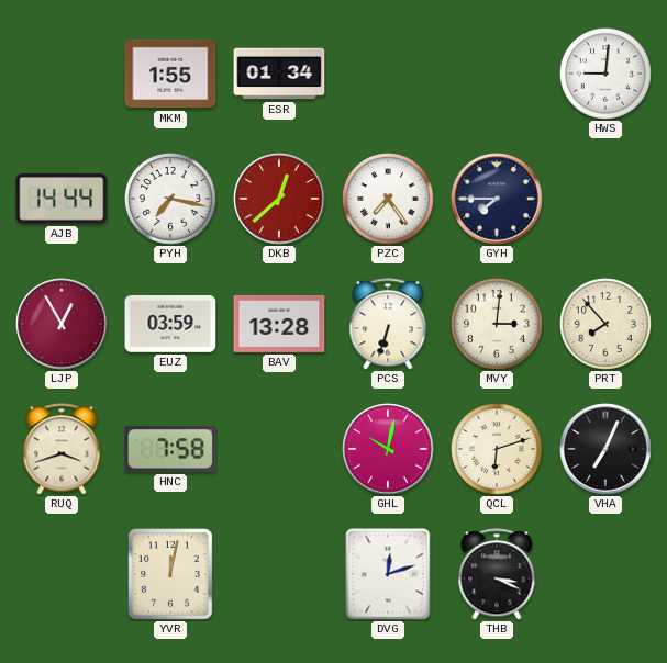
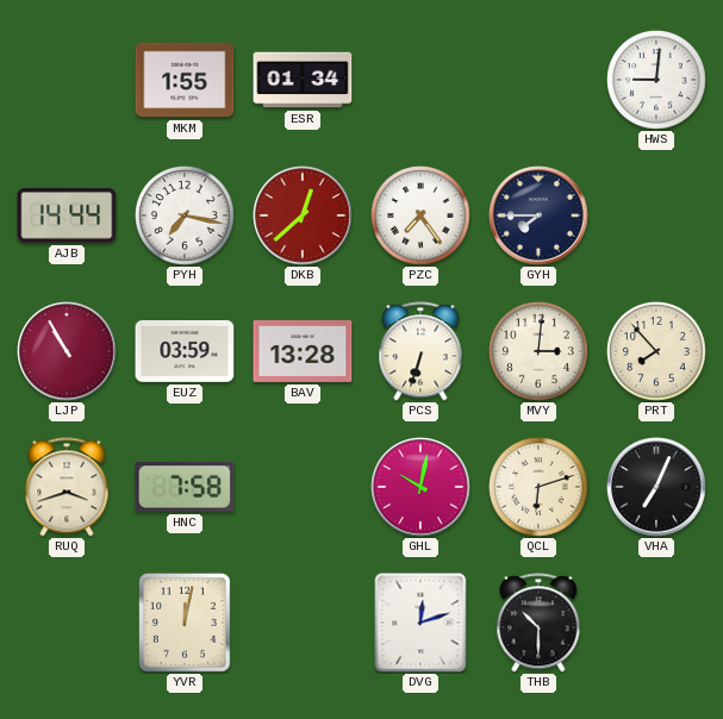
LJP: 12:55 -> 10:55
THB: 3:19 -> 10:30
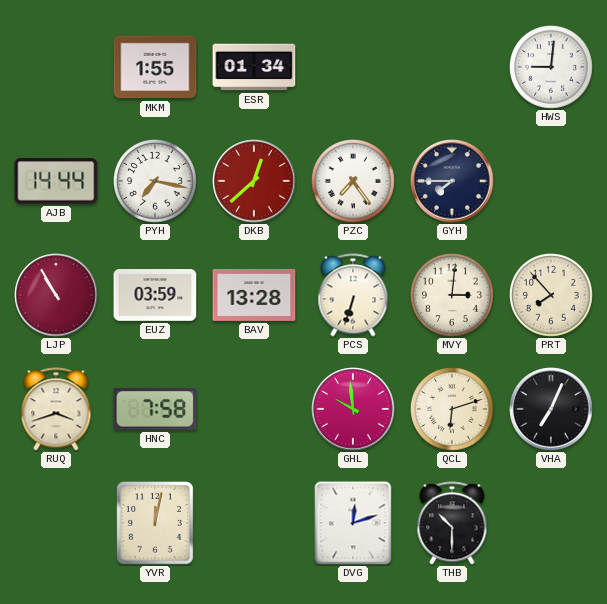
GHL: 10:02 -> 9:59
